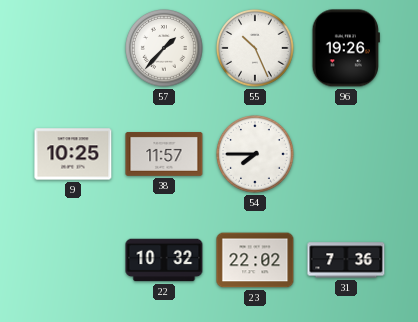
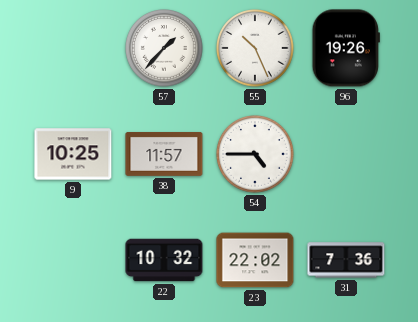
54: 7:45 -> 4:45
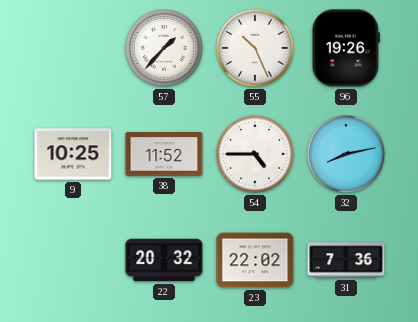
38: 11:57 -> 11:52
32: none -> 8:13
22: 10:32 -> 20:32
